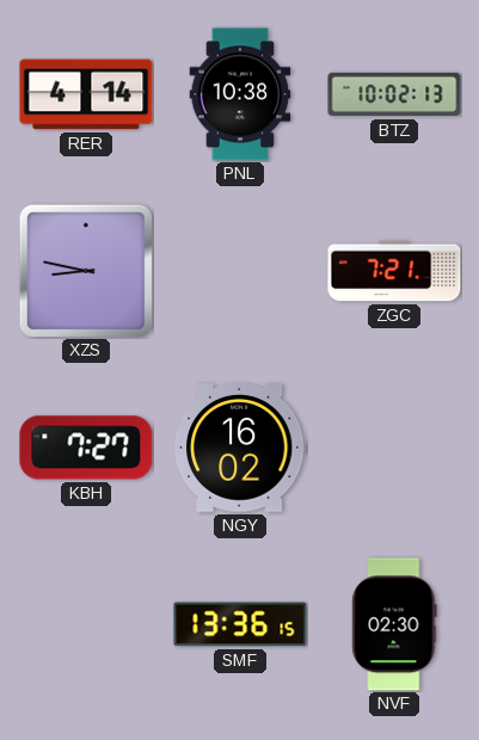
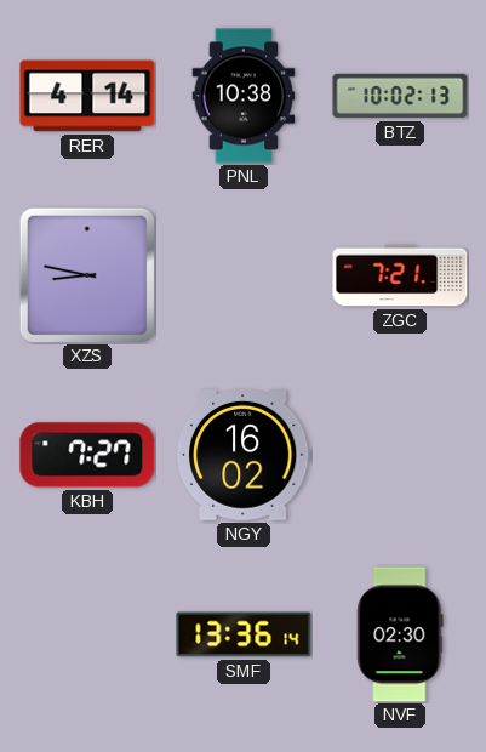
SMF: 13:36:15 -> 13:36:14
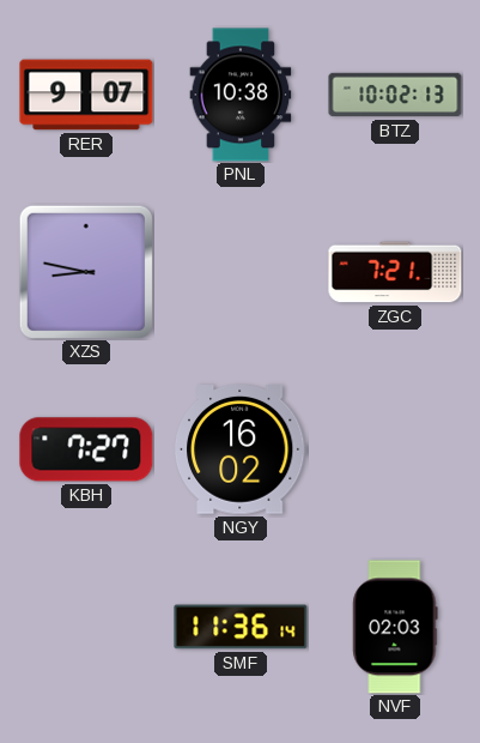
RER: 4:14 -> 9:07
SMF: 13:36 -> 11:36
NVF: 02:30 -> 02:03
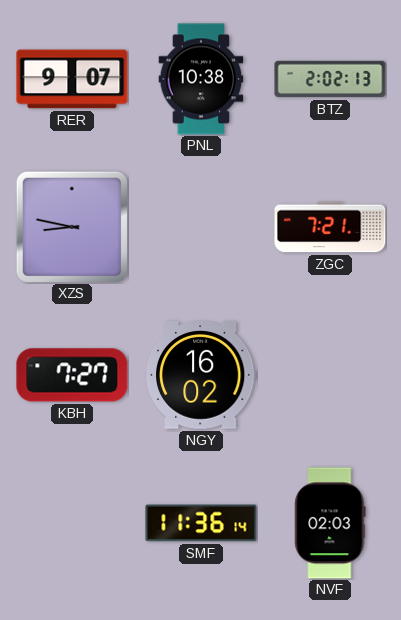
BTZ: 10:02 -> 2:02
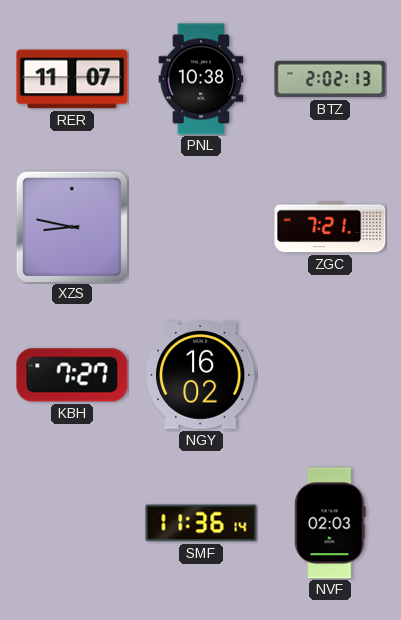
RER: 9:07 -> 11:07
